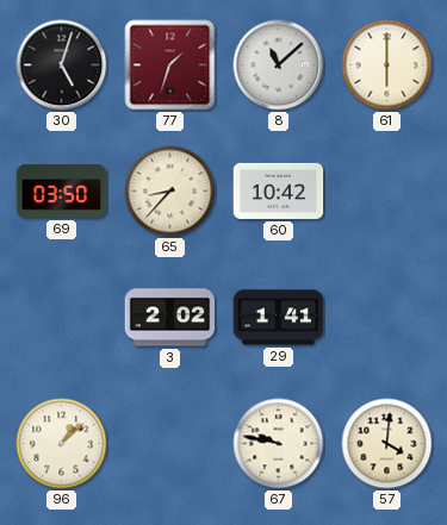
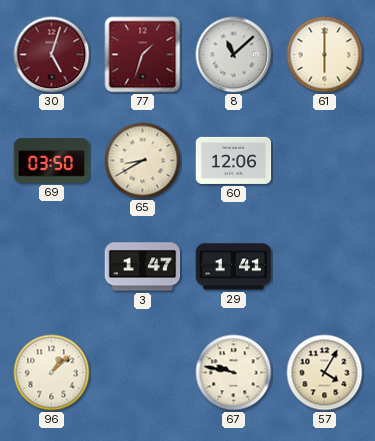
30 dial: black -> burgundy
65: 8:37 -> 8:40
60: 10:42 -> 12:06
3: 2:02 -> 1:47
57: 4:01 -> 4:05
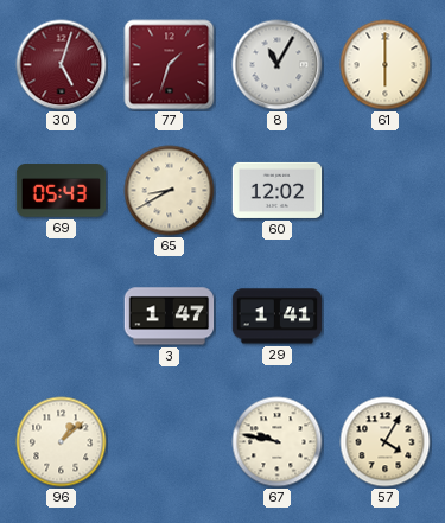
8: 11:08 -> 11:05
69: 03:50 -> 05:43
60: 12:06 -> 12:02
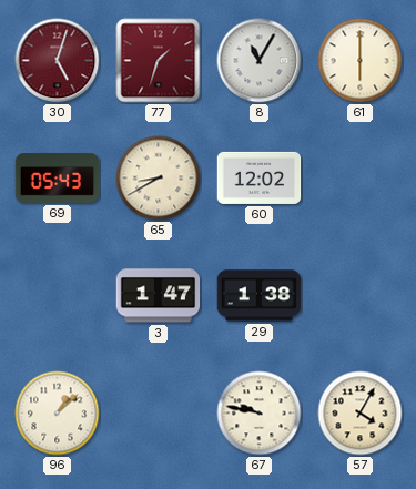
29: 1:41 -> 1:38
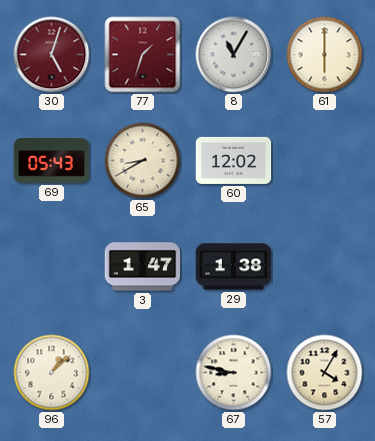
67: 9:47 -> 8:47
